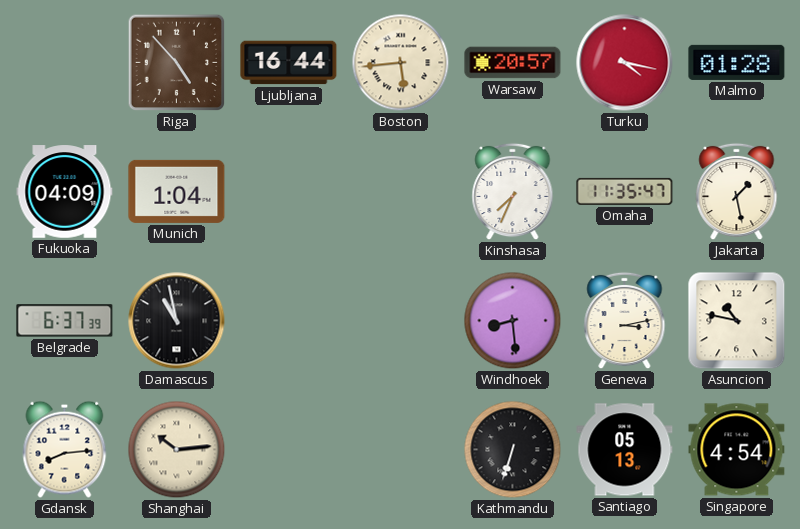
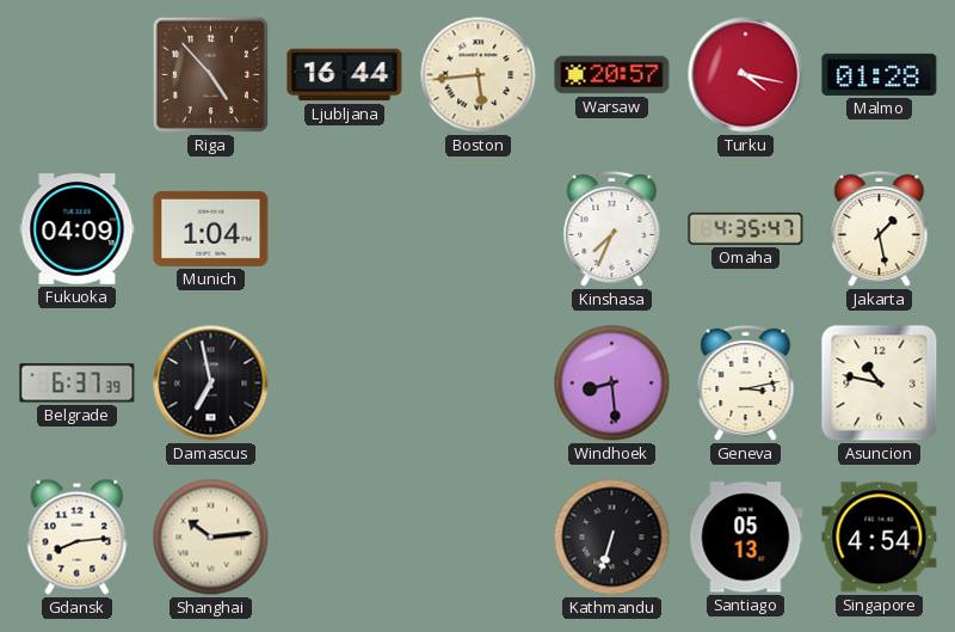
Omaha: 11:35 -> 4:35
Damascus: 10:58 -> 6:58
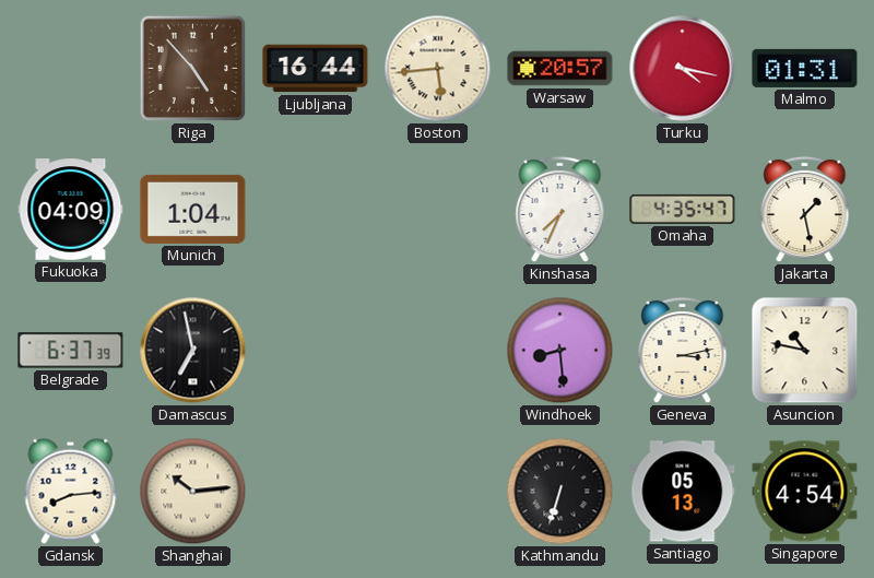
Malmo: 01:28 -> 01:31
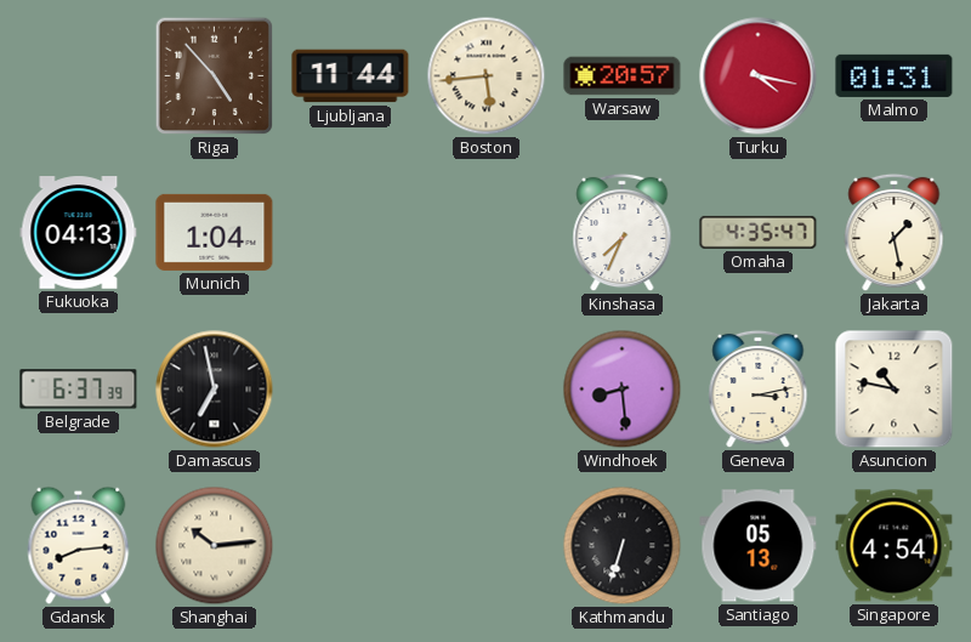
Ljubljana: 16:44 -> 11:44
Fukuoka: 04:09 -> 04:13
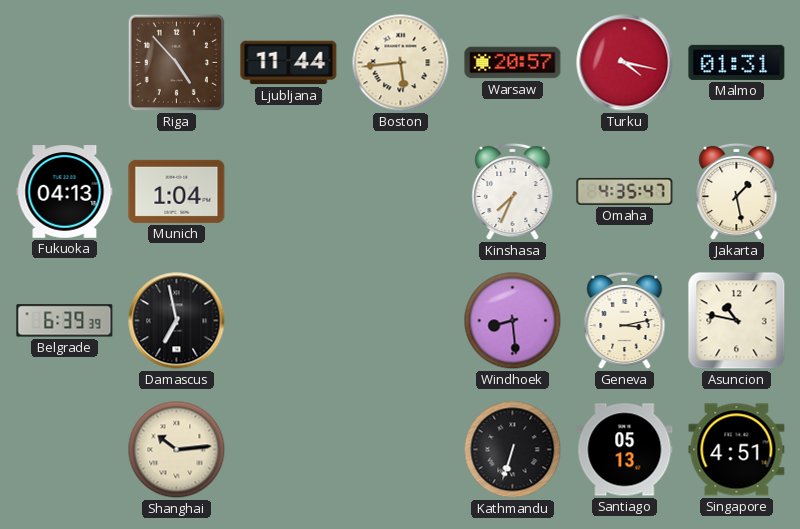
Belgrade: 6:37 -> 6:39
Gdansk: 8:14 -> none
Singapore: 4:54 -> 4:51
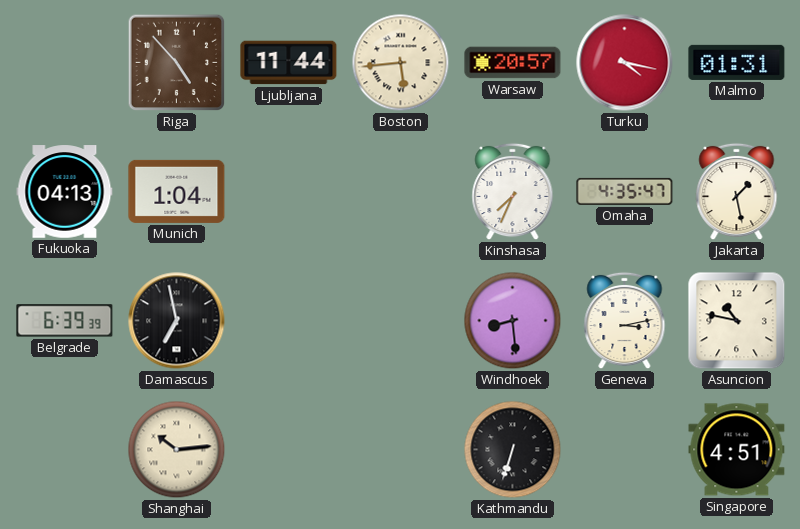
Santiago: 05:13 -> none
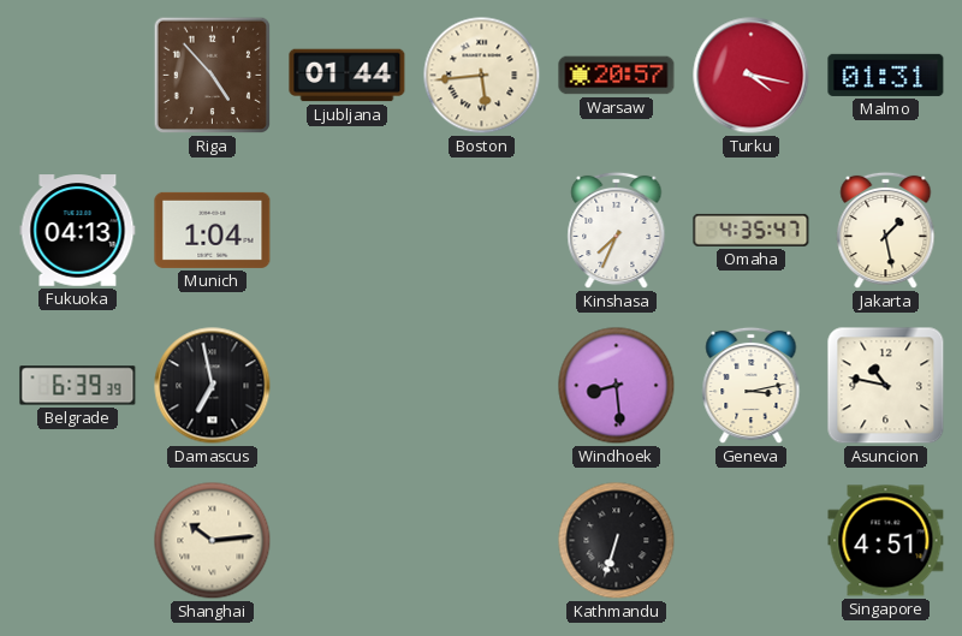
Ljubljana: 11:44 -> 01:44
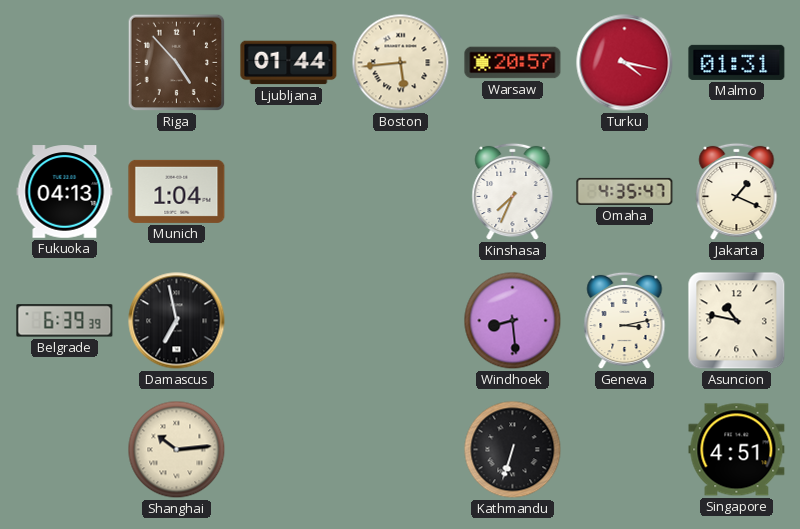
Jakarta: 1:28 -> 1:19
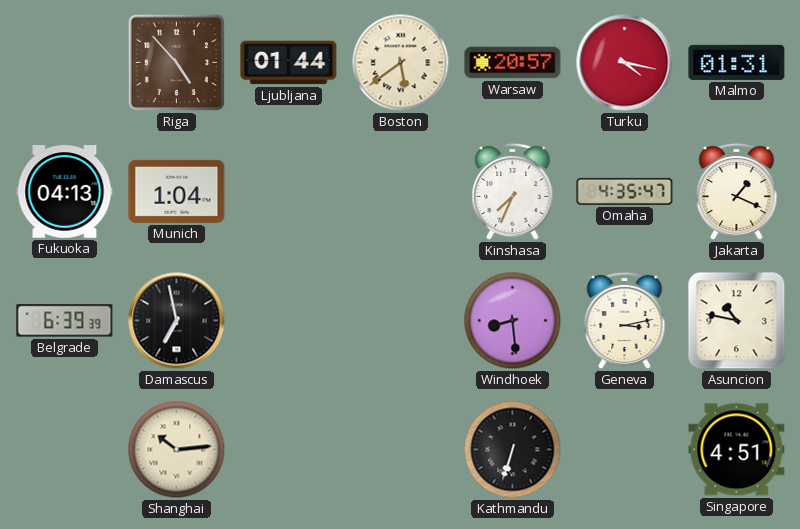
Boston: 5:44 -> 5:39
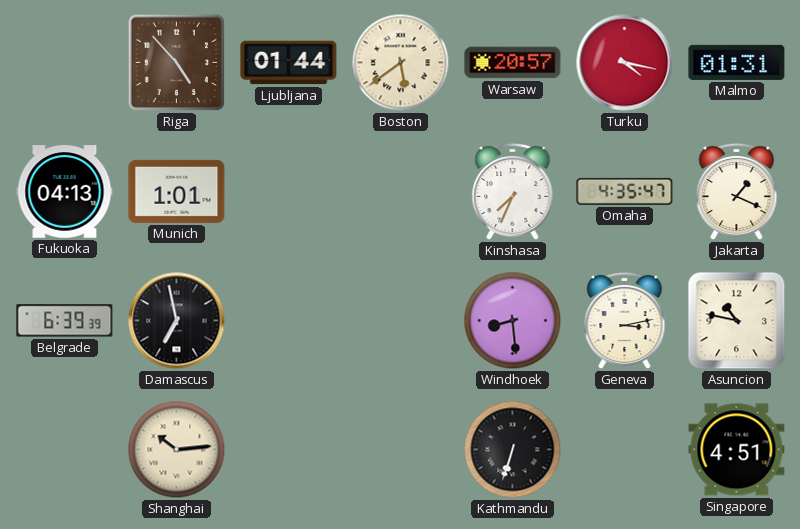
Munich: 1:04 -> 1:01
